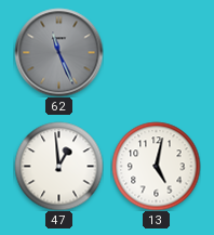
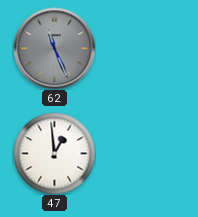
13: 5:02 -> none
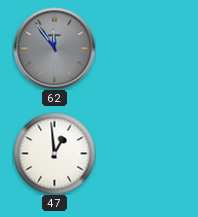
62: 11:26 -> 11:54
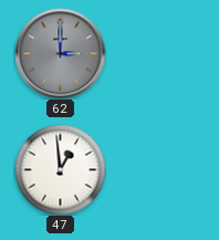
62: 11:54 -> 3:00
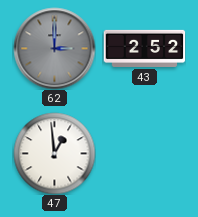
43: none -> 2:52
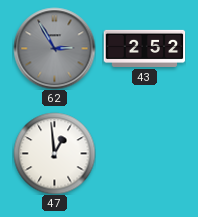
62: 3:00 -> 2:55
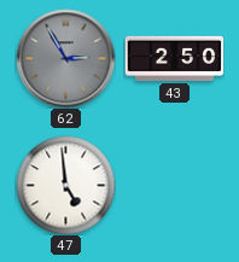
43: 2:52 -> 2:50
47: 12:59 -> 4:59
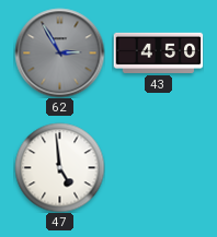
43: 2:50 -> 4:50
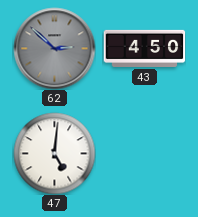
62: 2:55 -> 2:52
47: 4:59 -> 5:01
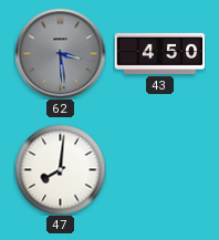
62: 2:52 -> 3:29
47: 5:01 -> 8:01
